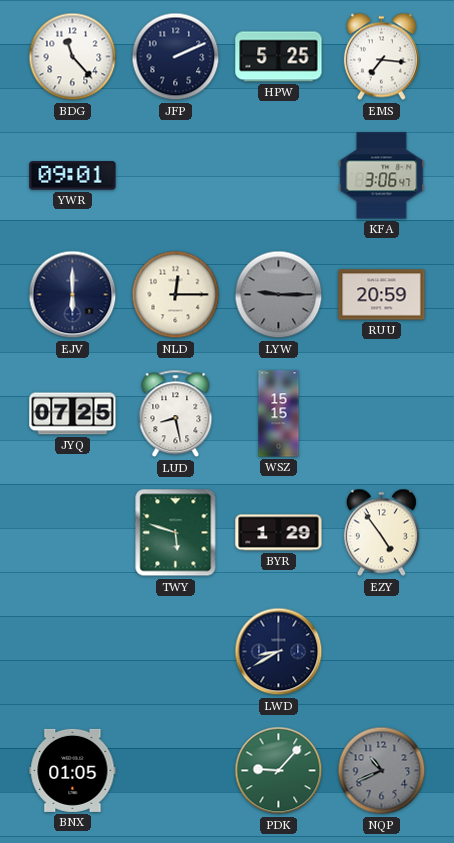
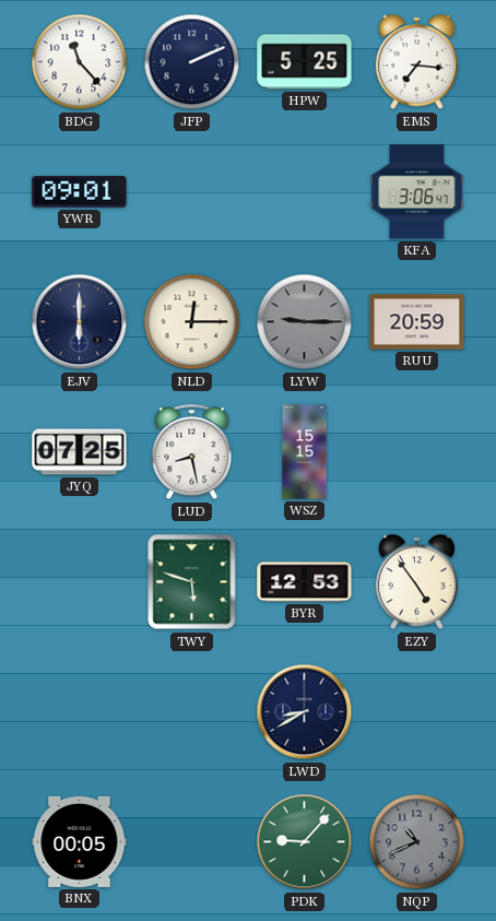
BYR: 1:29 -> 12:53
BNX: 01:05 -> 00:05
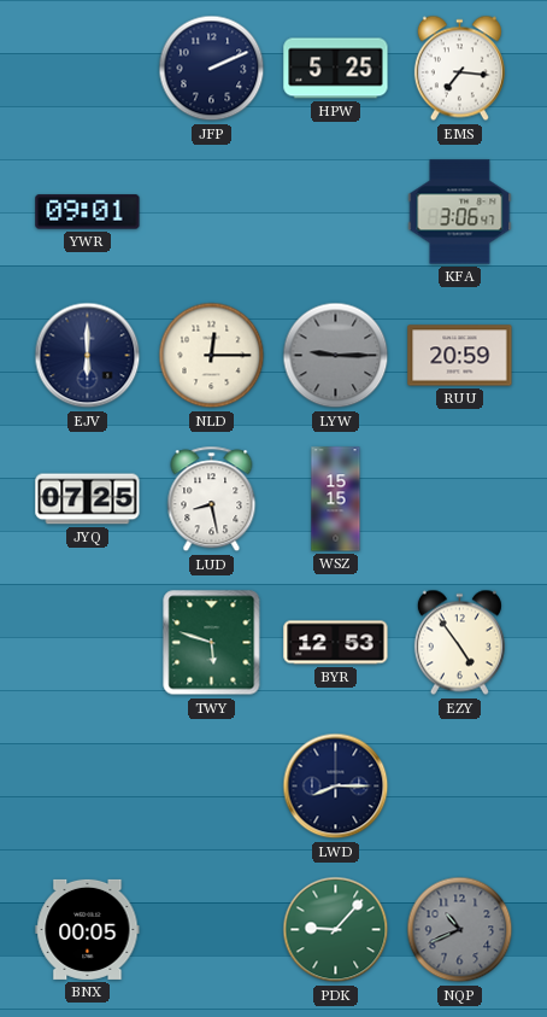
BDG: 11:23 -> none
LWD: 8:40 -> 8:15
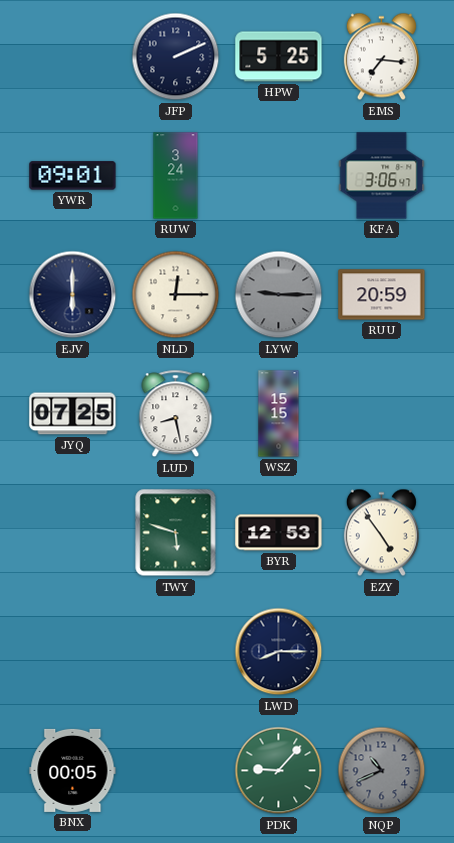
RUW: none -> 3:24
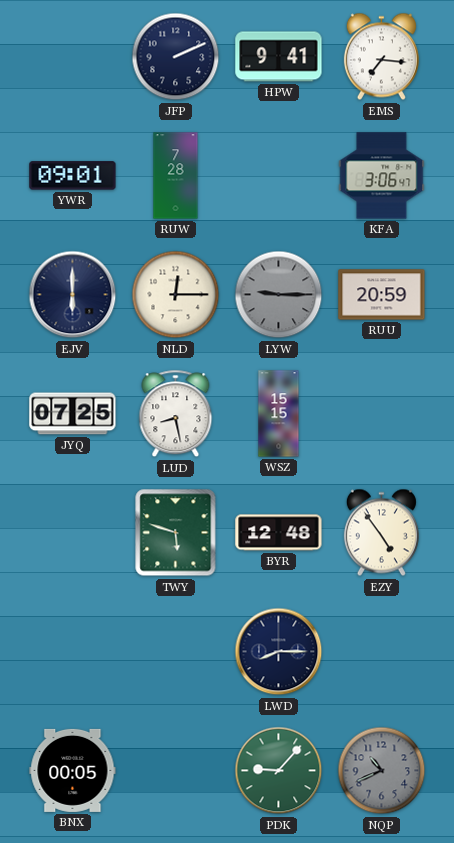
HPW: 5:25 -> 9:41
RUW: 3:24 -> 7:28
BYR: 12:53 -> 12:48
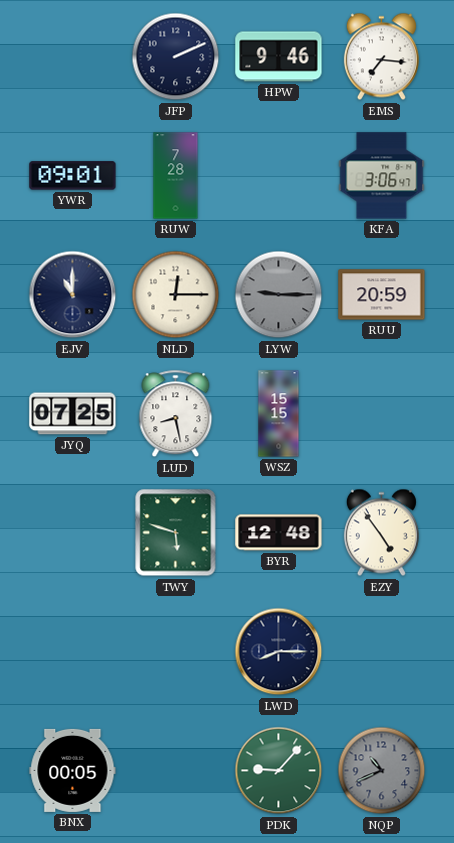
HPW: 9:41 -> 9:46
EJV: 6:00 -> 11:00
